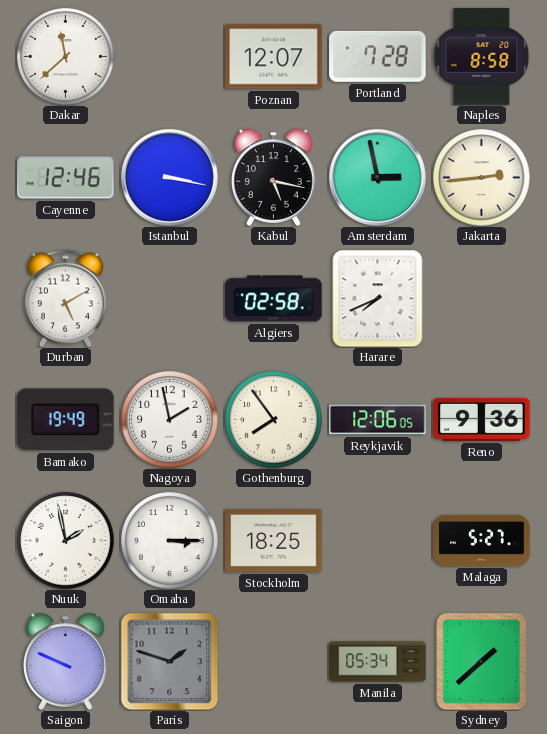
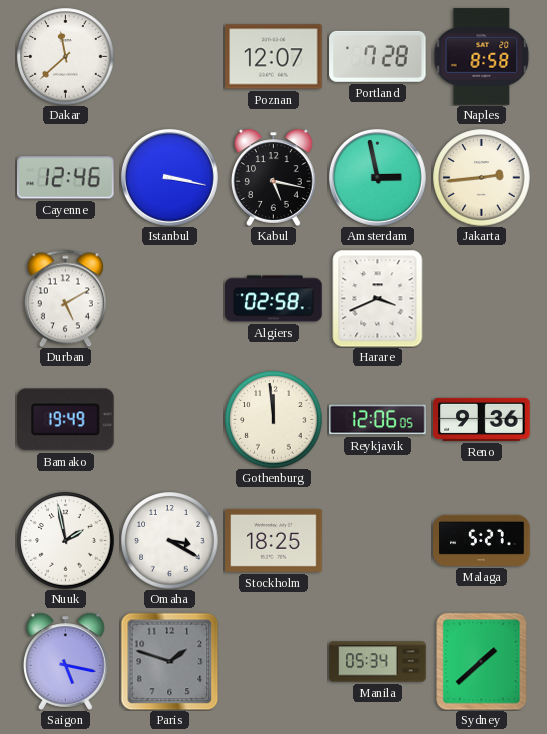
Harare: 7:41 -> 3:41
Nagoya: 1:58 -> none
Gothenburg: 7:54 -> 11:59
Omaha: 3:15 -> 3:20
Saigon: 9:49 -> 5:17
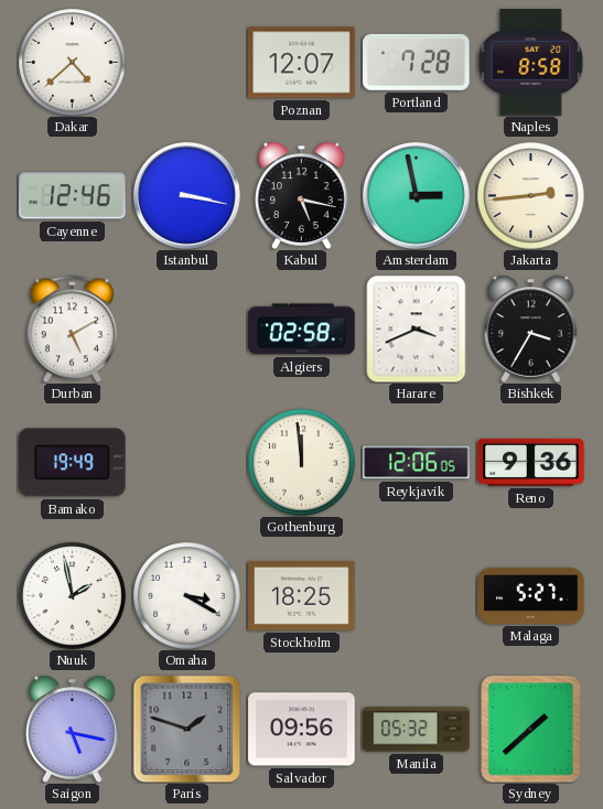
Dakar: 11:38 -> 4:38
Bishkek: none -> 3:35
Salvador: none -> 09:56
Manila: 05:34 -> 05:32
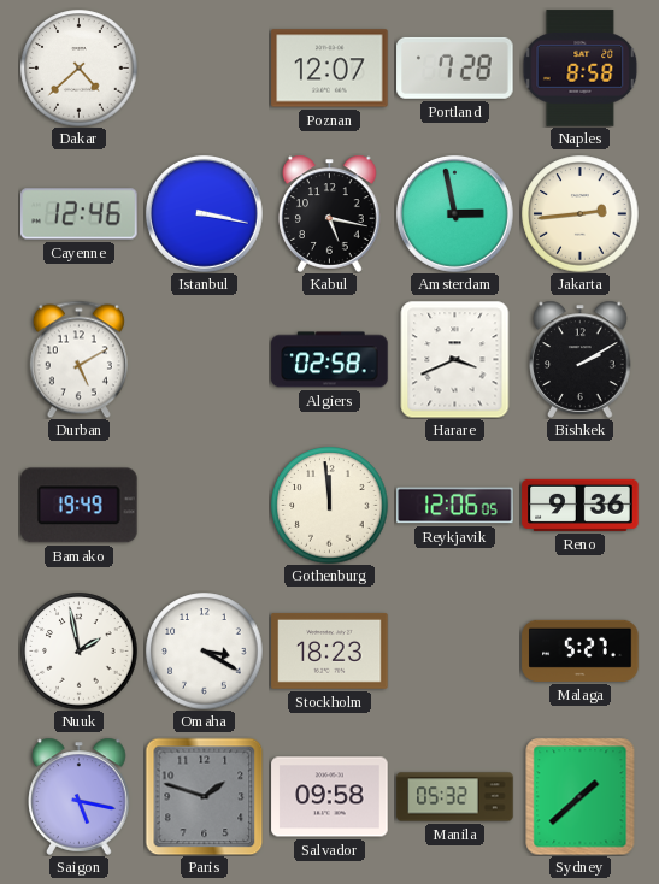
Bishkek: 3:35 -> 2:10
Stockholm: 18:25 -> 18:23
Salvador: 09:56 -> 09:58
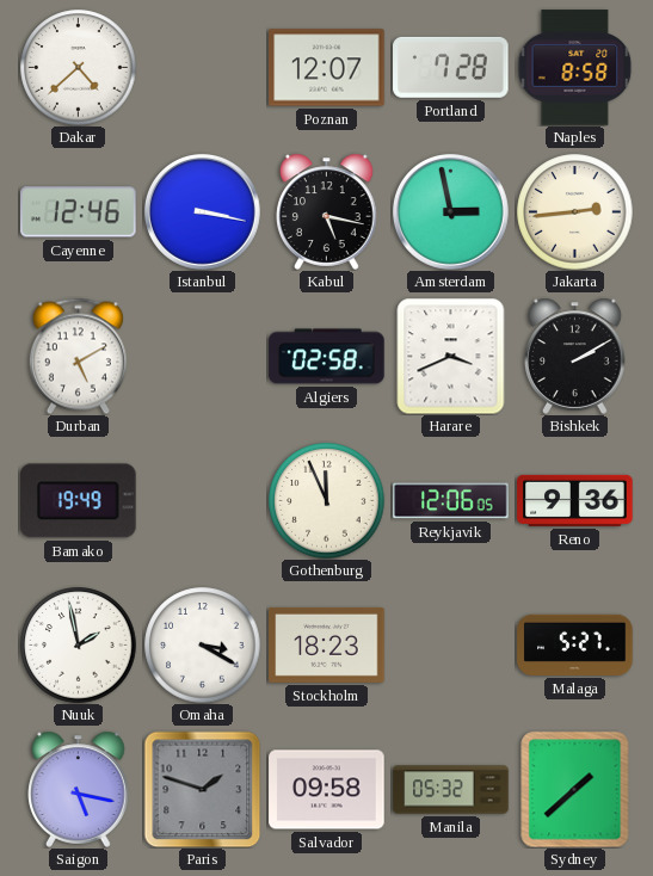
Gothenburg: 11:59 -> 11:56
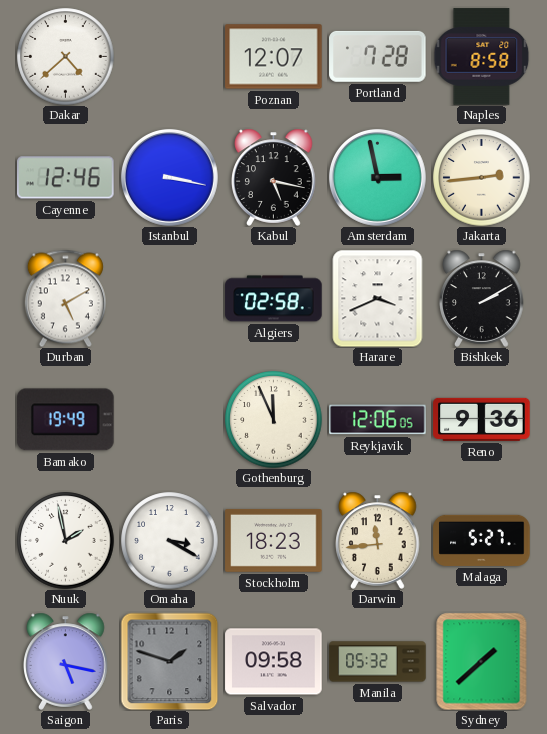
Darwin: none -> 11:44
